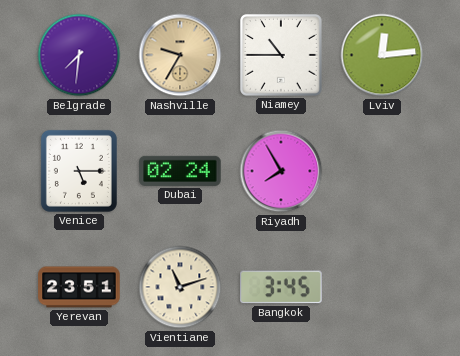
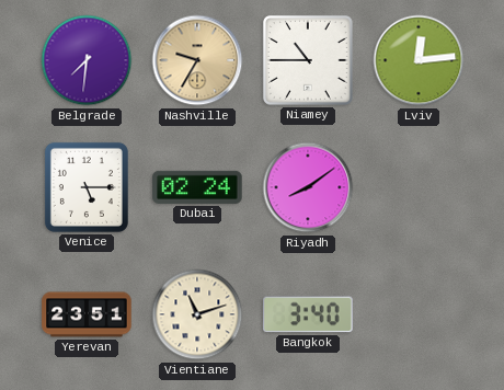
Riyadh: 7:55 -> 8:09
Bangkok: 3:45 -> 3:40
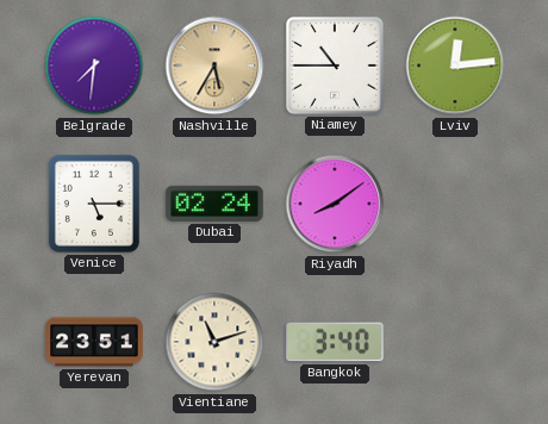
Nashville: 9:35 -> 5:35
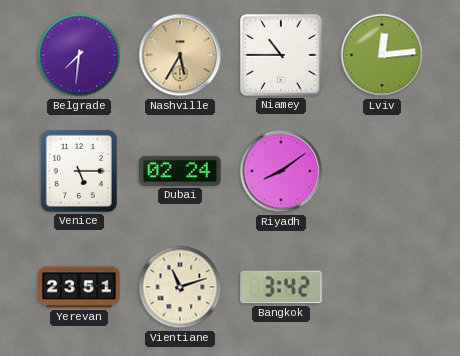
Bangkok: 3:40 -> 3:42
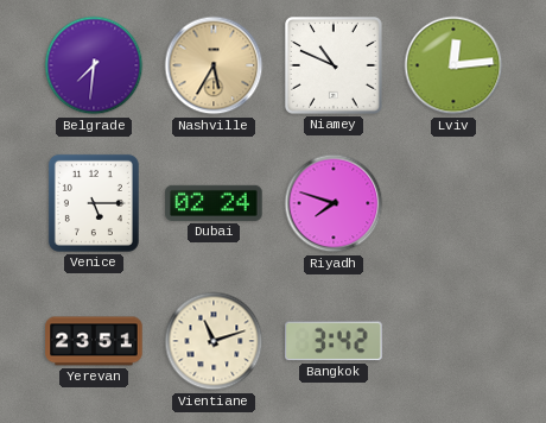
Niamey: 10:45 -> 10:49
Riyadh: 8:09 -> 7:48
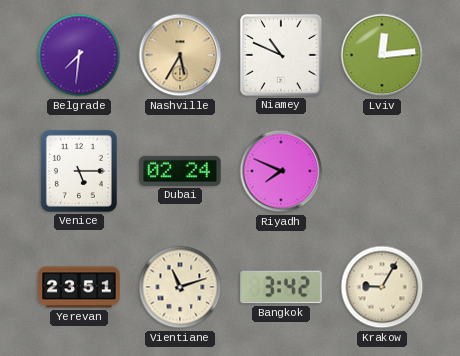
Riyadh: 7:48 -> 7:49
Krakow: none -> 9:05
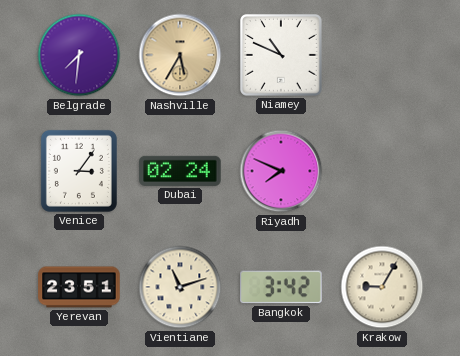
Lviv: 12:14 -> none
Venice: 5:15 -> 3:06
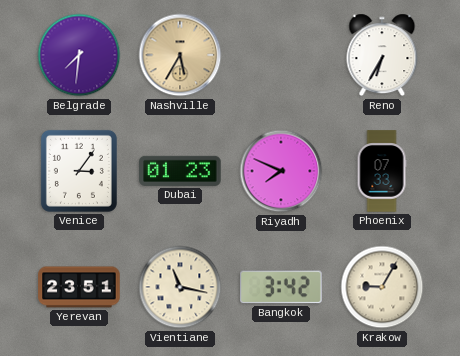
Niamey: 10:49 -> none
Reno: none -> 6:35
Dubai: 02:24 -> 01:23
Phoenix: none -> 07:33
Vientiane: 11:12 -> 11:17
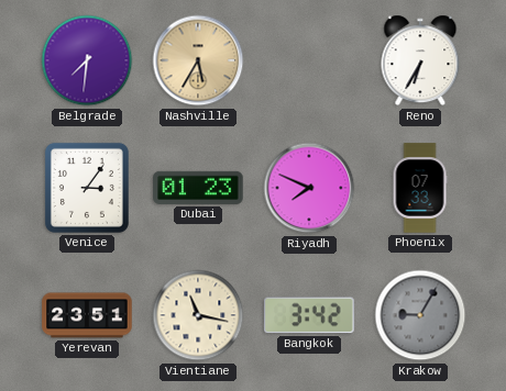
Krakow dial: cream -> grey
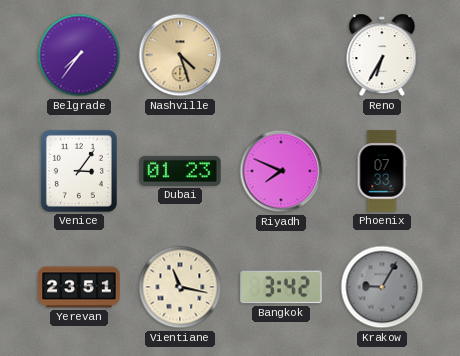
Belgrade: 7:31 -> 7:36
Nashville: 5:35 -> 4:27
